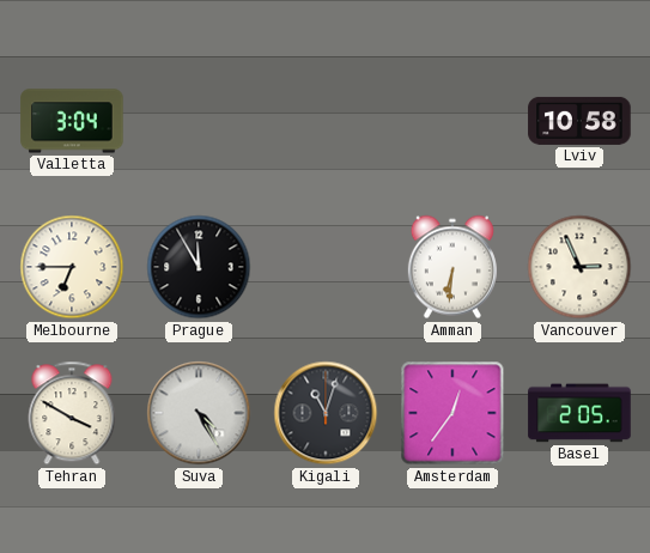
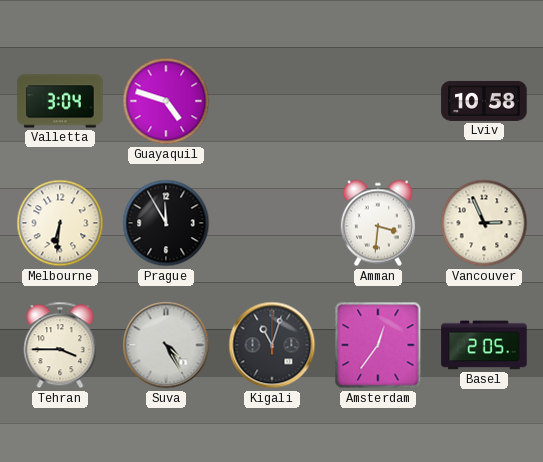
Guayaquil: none -> 4:48
Melbourne: 6:45 -> 6:31
Amman: 6:31 -> 3:31
Tehran: 3:50 -> 3:45
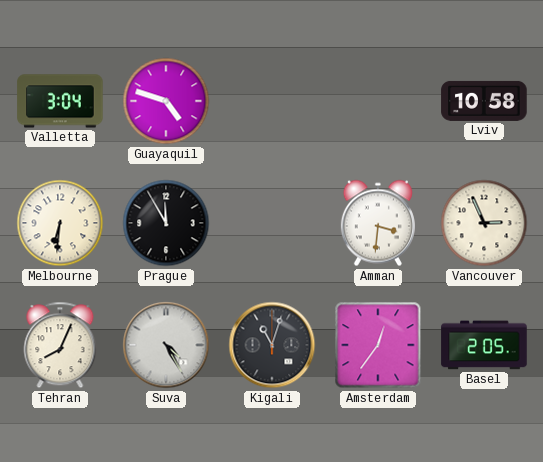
Tehran: 3:45 -> 8:04
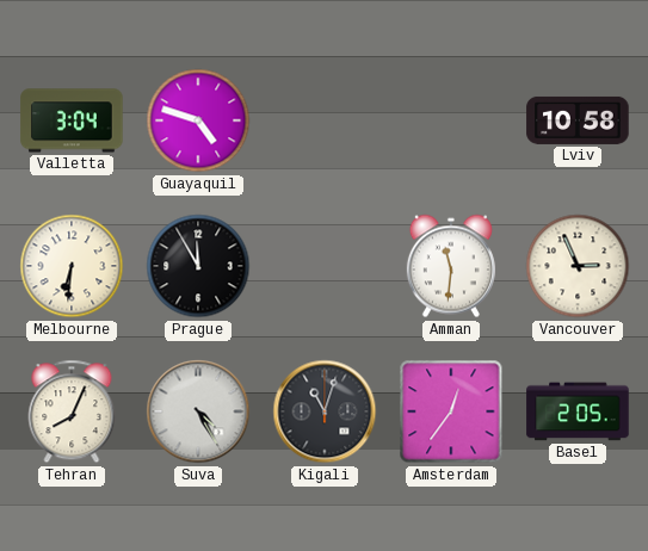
Amman: 3:31 -> 11:31
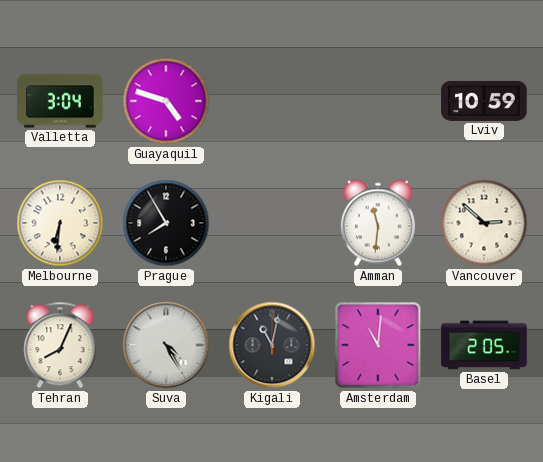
Lviv: 10:58 -> 10:59
Prague: 11:55 -> 7:55
Vancouver: 2:56 -> 2:52
Kigali: 11:03 -> 11:02
Amsterdam: 12:36 -> 11:01
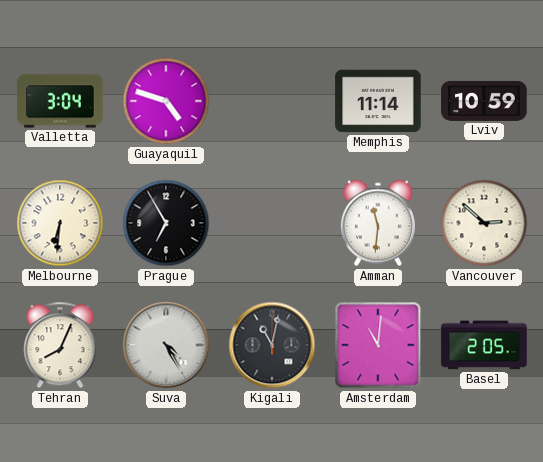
Memphis: none -> 11:14
Prague: 7:55 -> 6:55
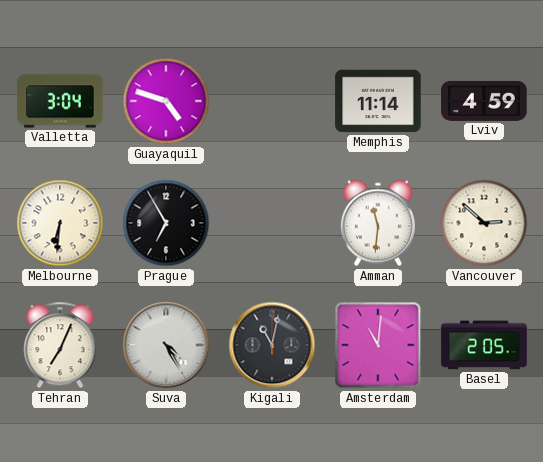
Lviv: 10:59 -> 4:59
Tehran: 8:04 -> 7:04
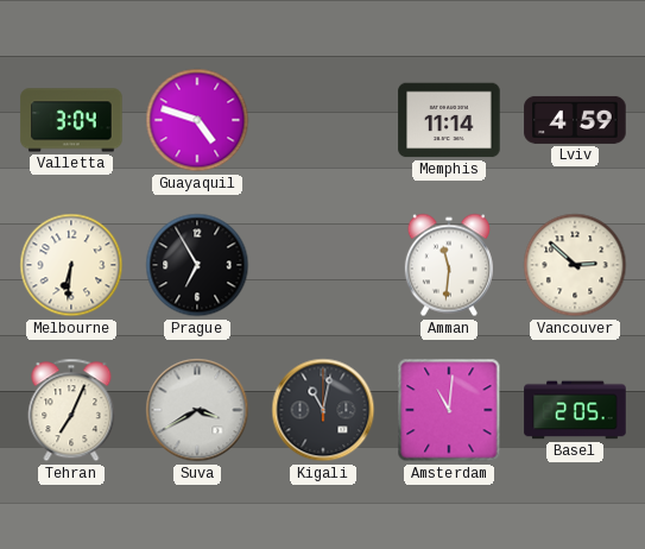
Suva: 4:25 -> 3:40
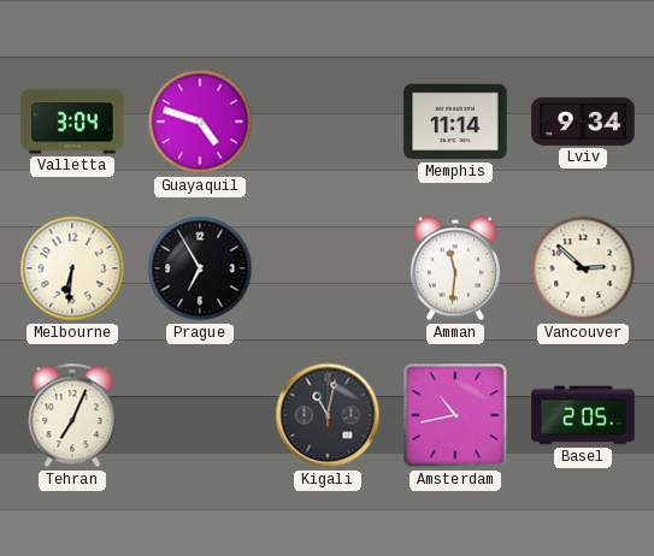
Lviv: 4:59 -> 9:34
Suva: 3:40 -> none
Amsterdam: 11:01 -> 10:43
